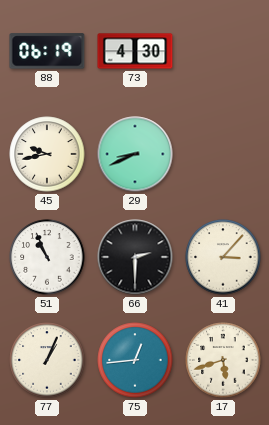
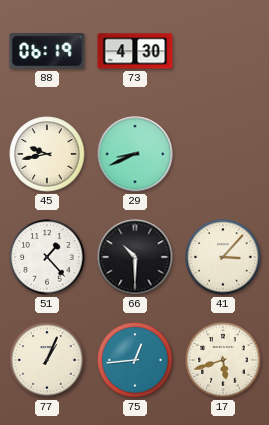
51: 10:56 -> 1:23
66: 2:30 -> 10:30
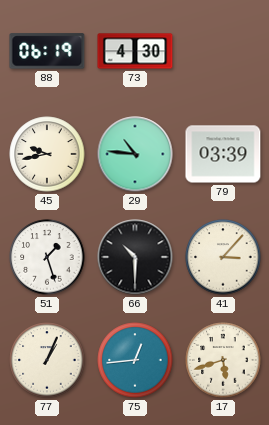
29: 8:41 -> 10:46
79: none -> 03:39
51: 1:23 -> 1:27
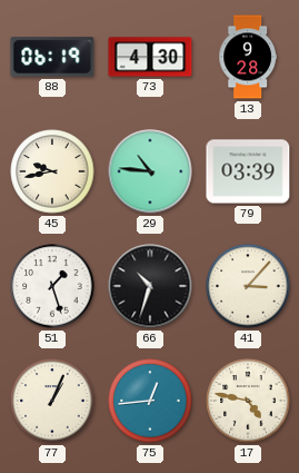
13: none -> 9:28
66: 10:30 -> 10:33
17: 5:42 -> 4:47
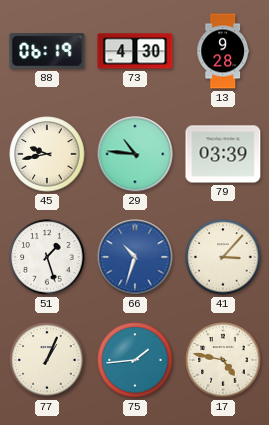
66 dial: black -> blue
75: 12:44 -> 1:44
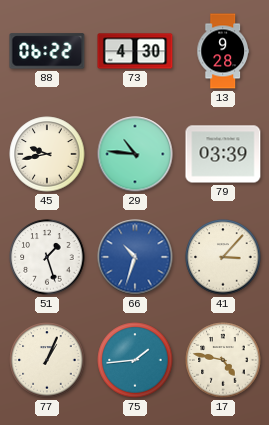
88: 06:19 -> 06:22
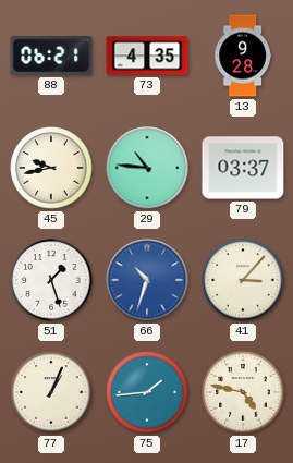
88: 06:22 -> 06:21
73: 4:30 -> 4:35
79: 03:39 -> 03:37
